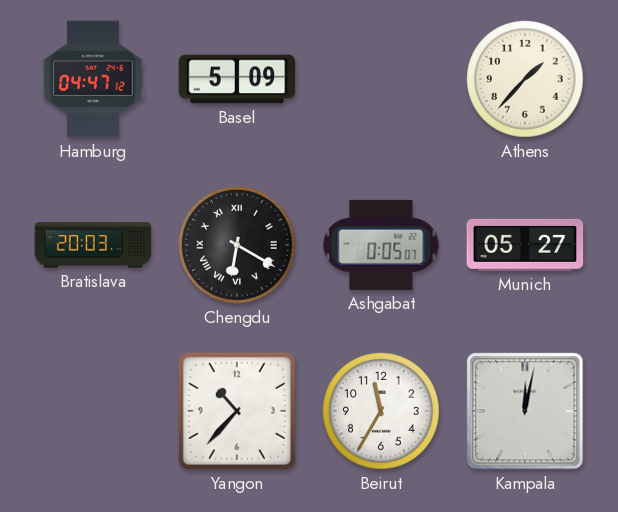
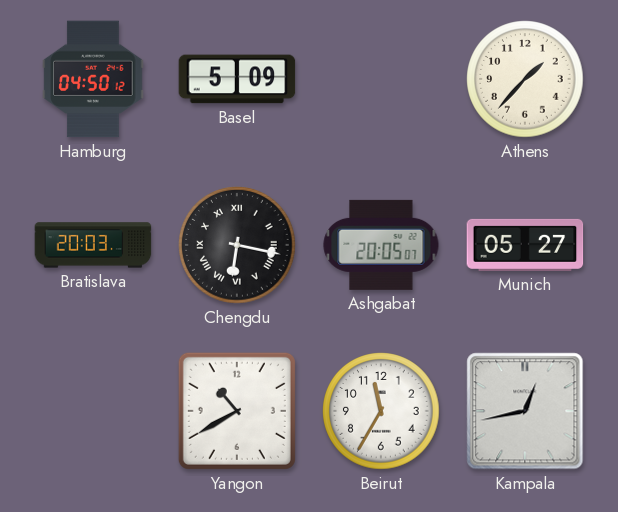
Hamburg: 04:47 -> 04:50
Chengdu: 6:20 -> 6:17
Ashgabat: 0:05 -> 20:05
Yangon: 10:37 -> 10:40
Kampala: 12:02 -> 12:43
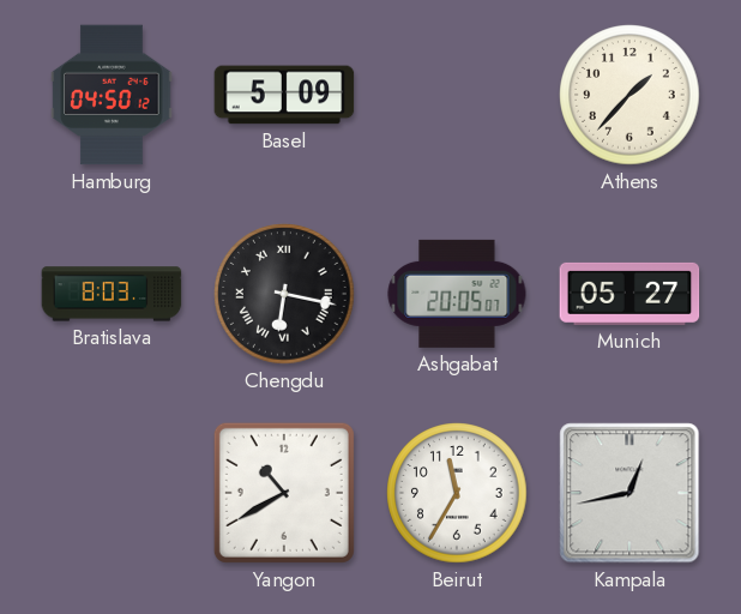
Bratislava: 20:03 -> 8:03
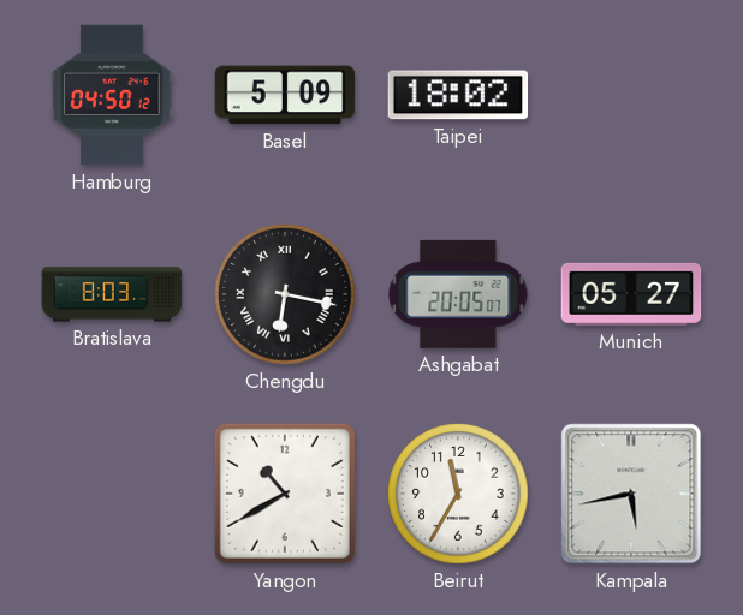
Taipei: none -> 18:02
Athens: 1:37 -> none
Kampala: 12:43 -> 5:43
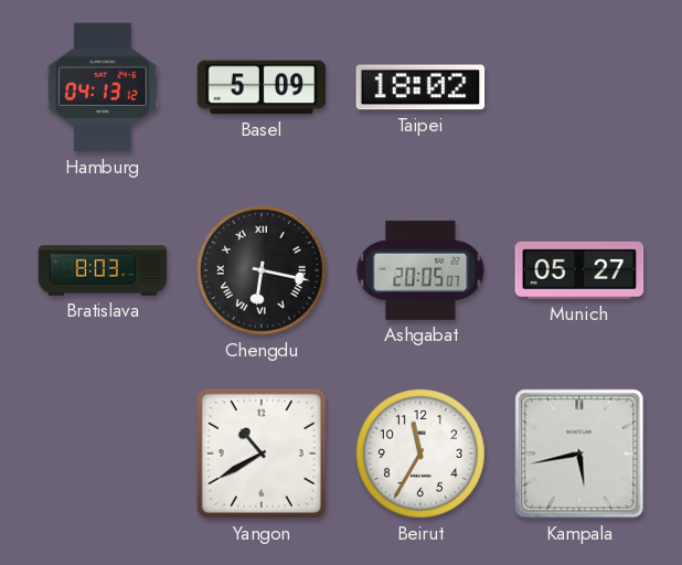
Hamburg: 04:50 -> 04:13
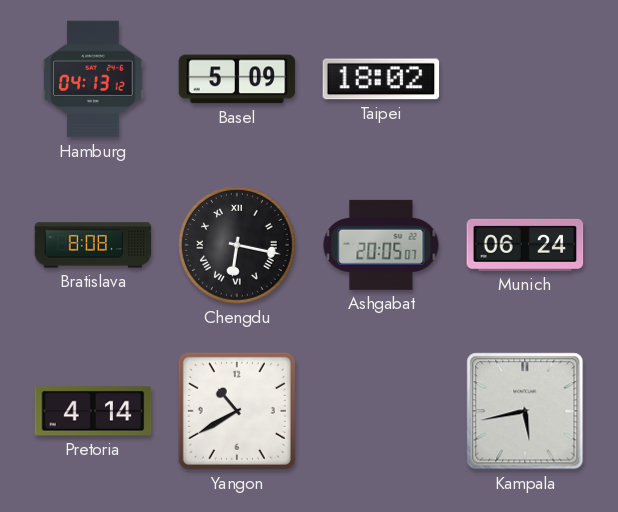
Bratislava: 8:03 -> 8:08
Munich: 05:27 -> 06:24
Pretoria: none -> 4:14
Beirut: 11:35 -> none
